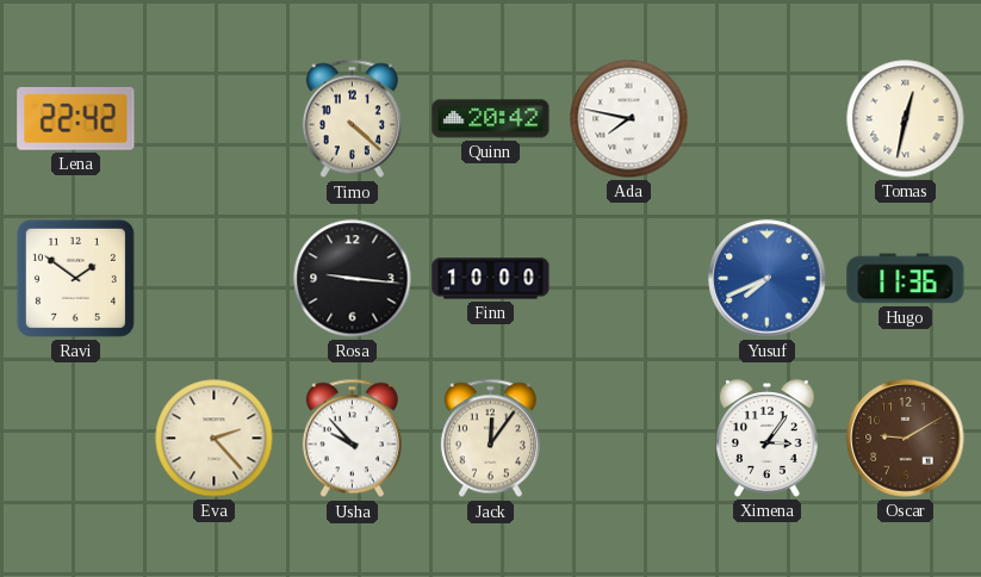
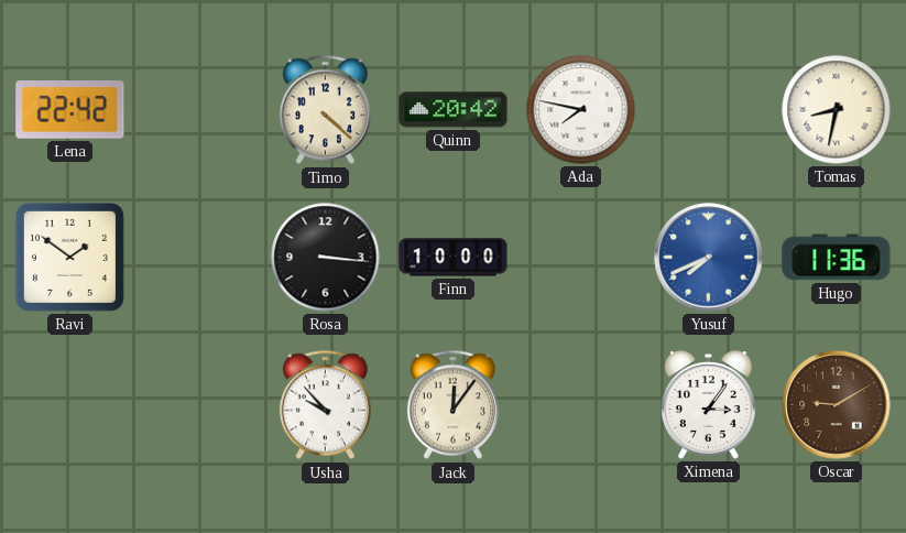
Tomas: 12:32 -> 8:32
Rosa: 9:16 -> 3:16
Eva: 2:23 -> none
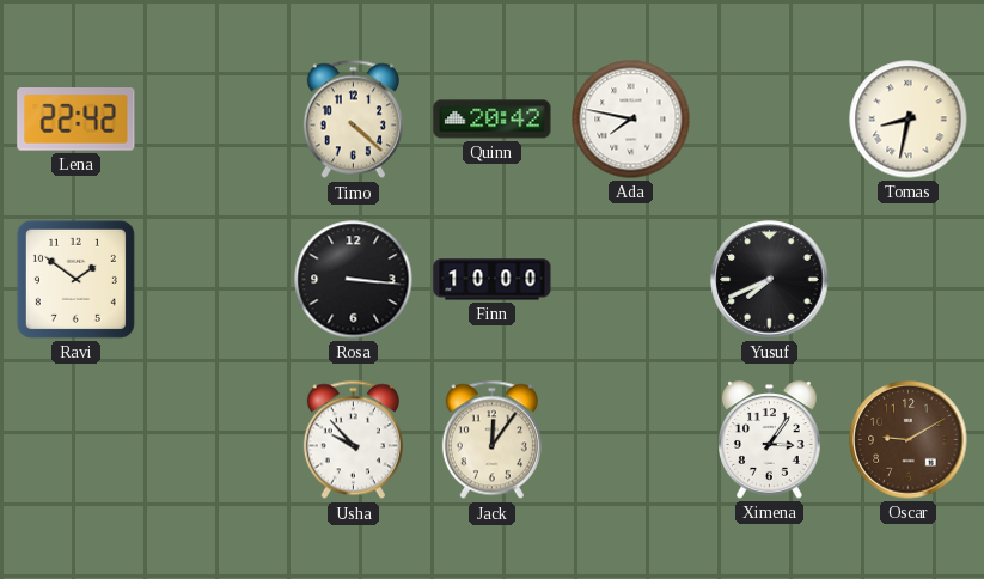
Yusuf dial: blue -> black
Hugo: 11:36 -> none
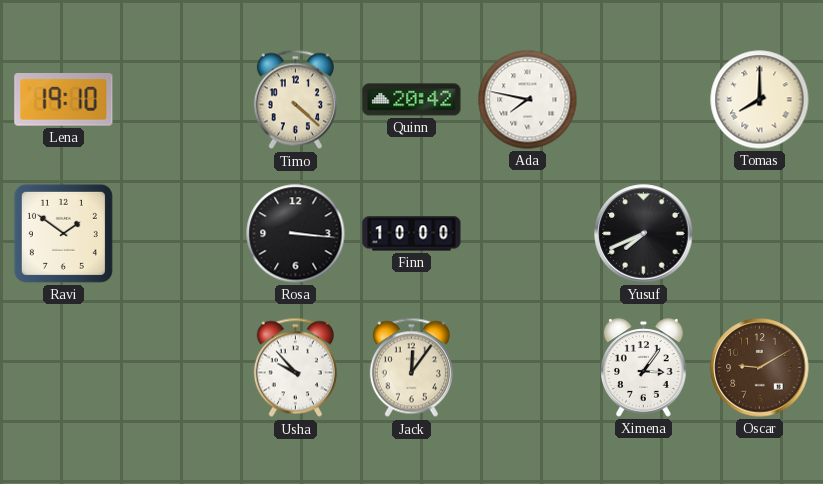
Lena: 22:42 -> 19:10
Tomas: 8:32 -> 8:00
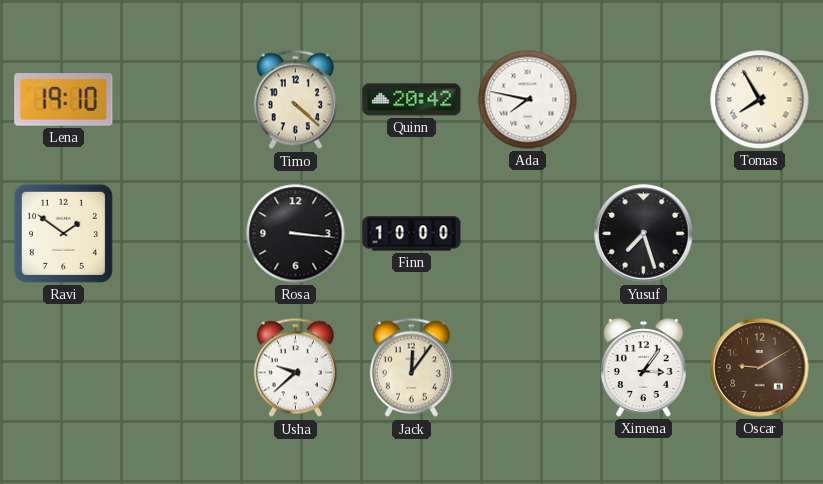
Tomas: 8:00 -> 7:55
Yusuf: 7:41 -> 7:27
Usha: 9:53 -> 9:38
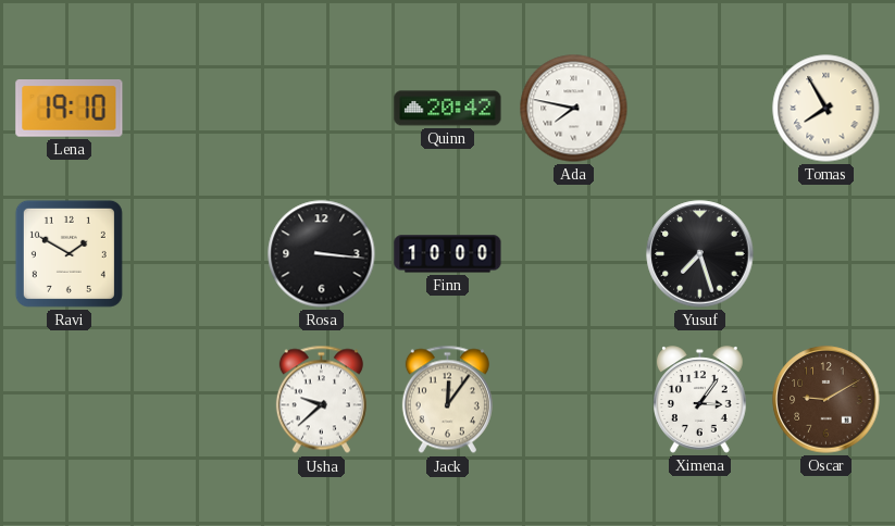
Timo: 4:22 -> none
Ravi: 1:51 -> 1:50
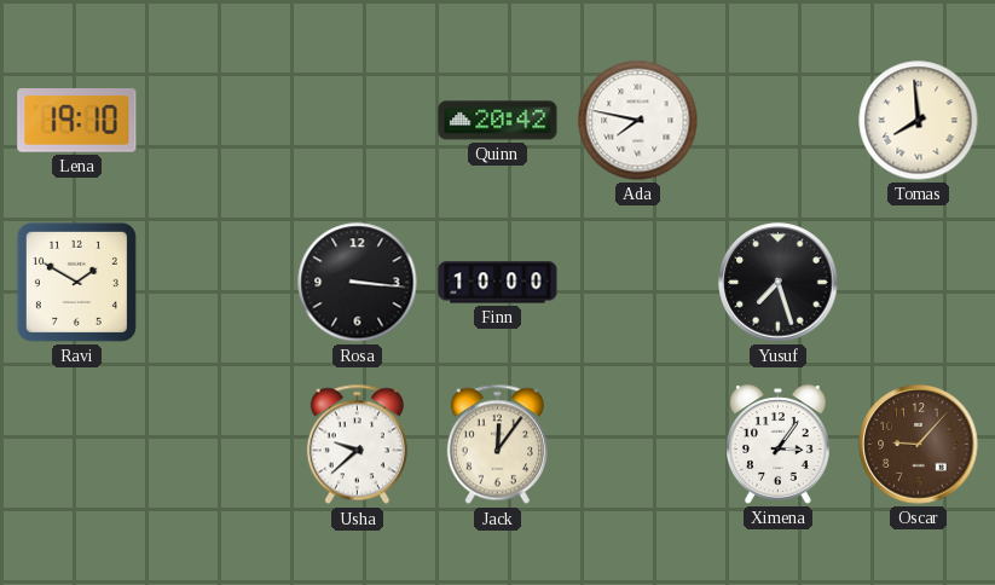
Tomas: 7:55 -> 7:59
Oscar: 9:10 -> 9:07
